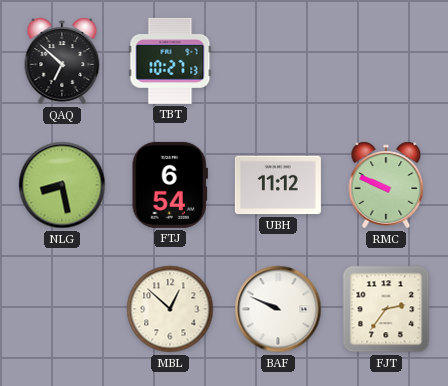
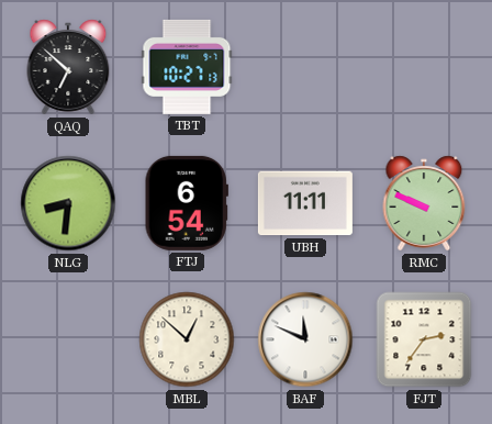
NLG: 8:28 -> 8:31
UBH: 11:12 -> 11:11
BAF: 9:49 -> 11:49
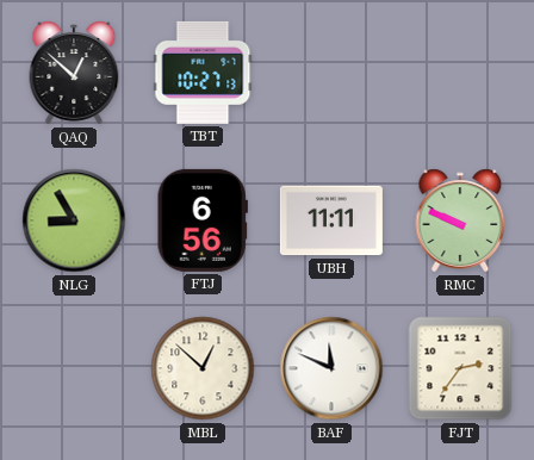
QAQ: 6:52 -> 12:52
NLG: 8:31 -> 8:55
FTJ: 6:54 -> 6:56
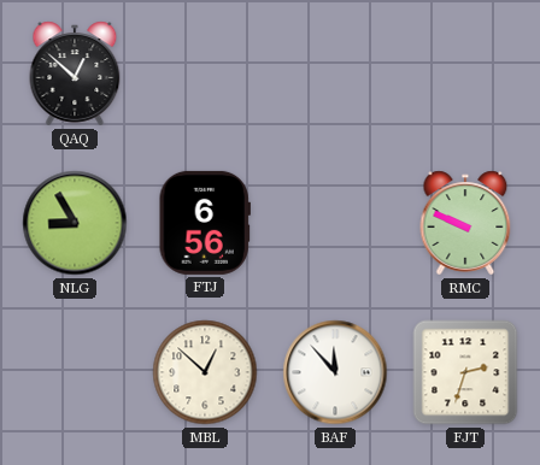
TBT: 10:27 -> none
UBH: 11:11 -> none
BAF: 11:49 -> 11:53
FJT: 2:36 -> 2:33
